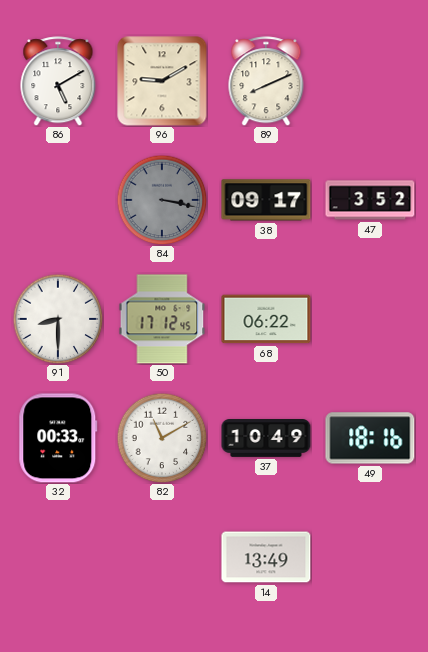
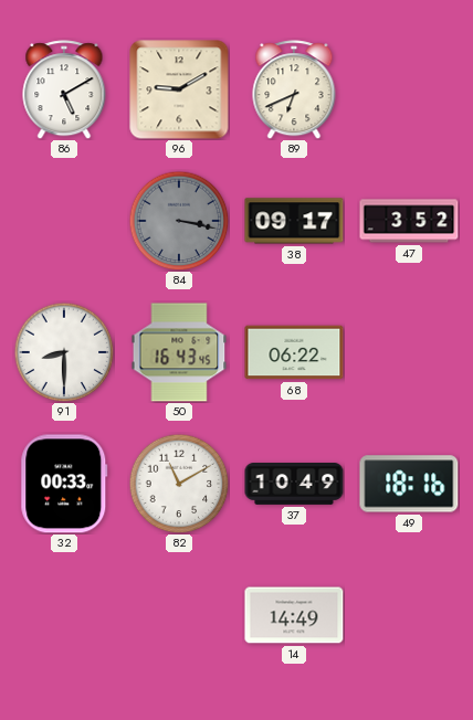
89: 8:11 -> 6:41
50: 17:12 -> 16:43
14: 13:49 -> 14:49
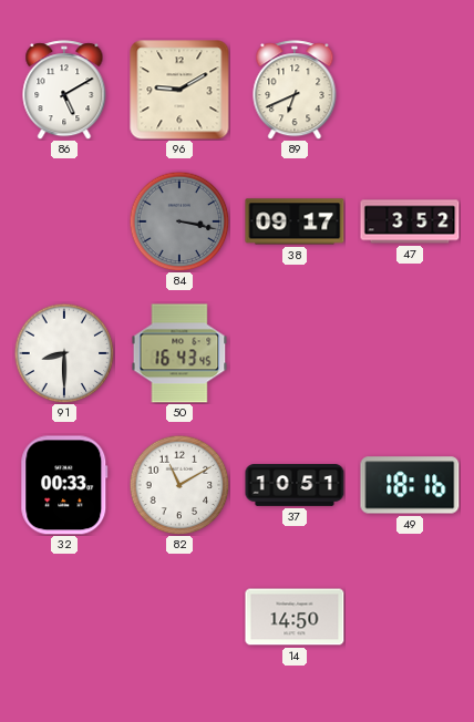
68: 06:22 -> none
37: 10:49 -> 10:51
14: 14:49 -> 14:50
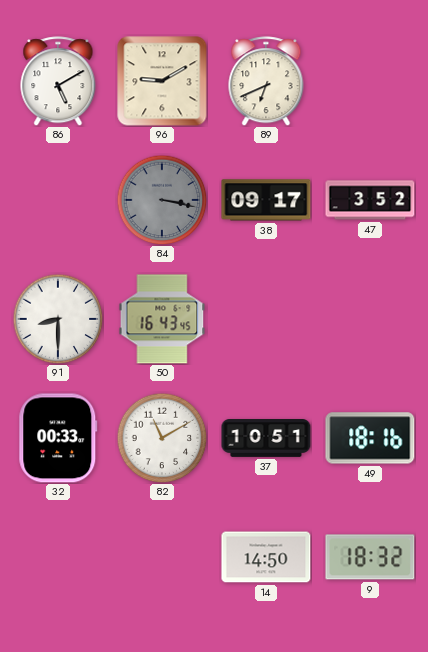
9: none -> 18:32
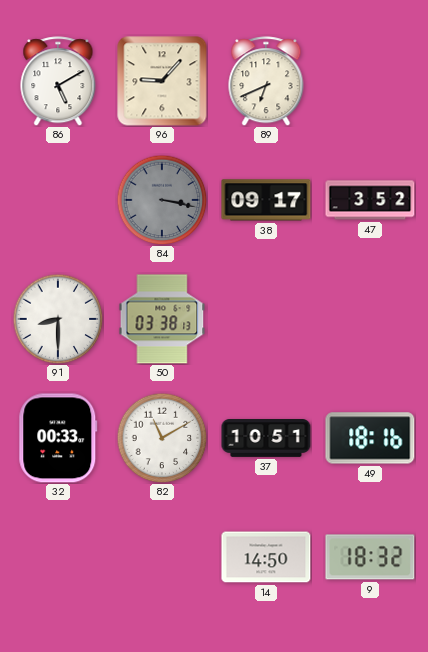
96: 9:10 -> 9:07
50: 16:43 -> 03:38
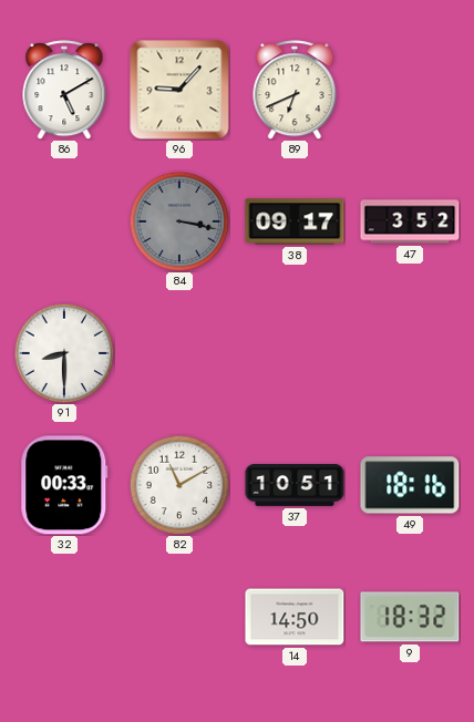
50: 03:38 -> none
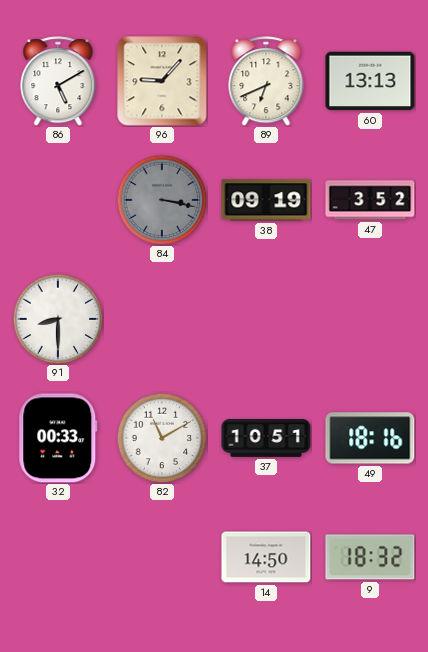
60: none -> 13:13
38: 09:17 -> 09:19
